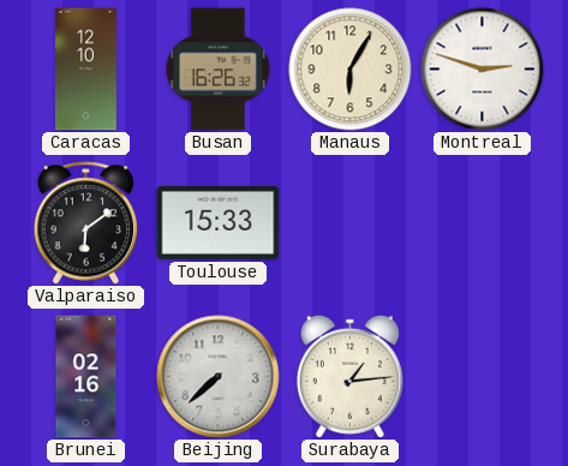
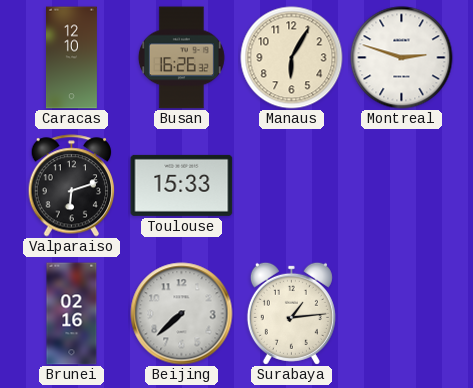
Valparaiso: 6:09 -> 6:12
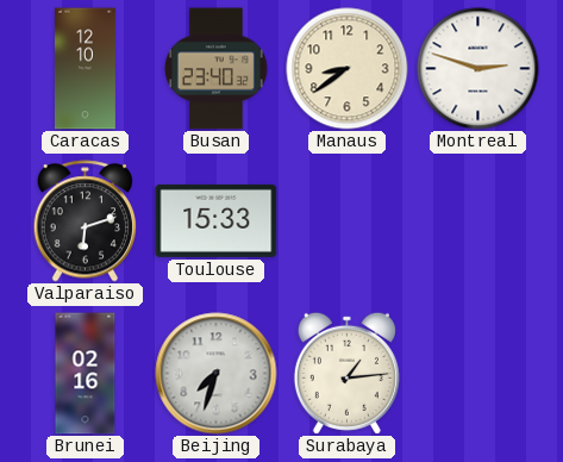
Busan: 16:26 -> 23:40
Manaus: 6:05 -> 8:39
Beijing: 7:38 -> 7:33
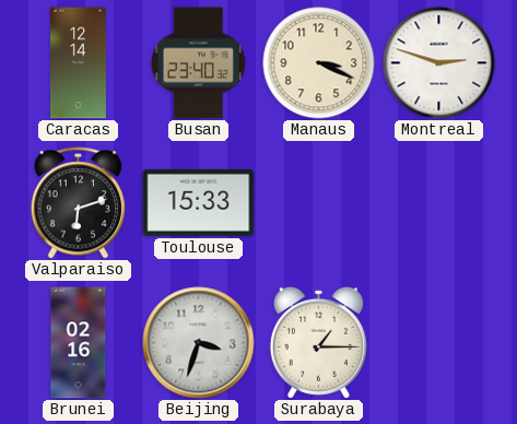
Caracas: 12:10 -> 12:14
Manaus: 8:39 -> 3:19
Beijing: 7:33 -> 3:33
Surabaya: 1:14 -> 1:15
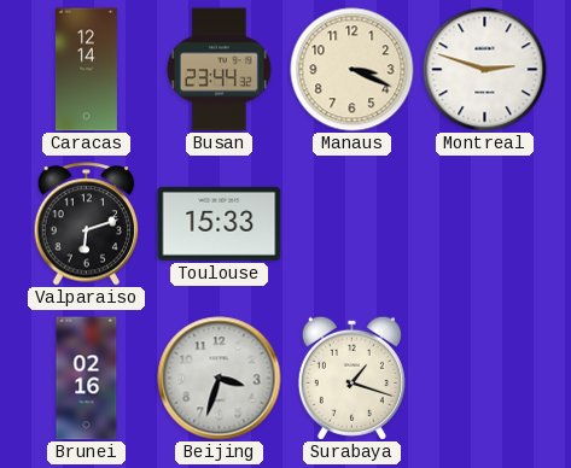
Busan: 23:40 -> 23:44
Surabaya: 1:15 -> 1:18
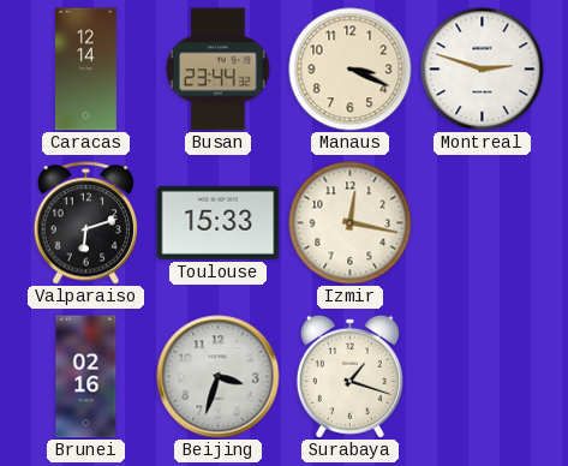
Izmir: none -> 12:17
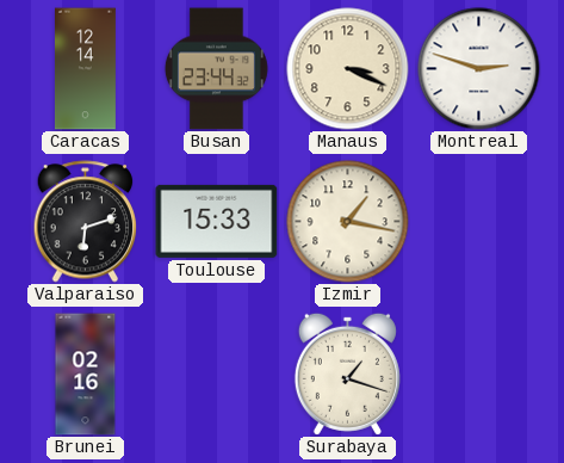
Izmir: 12:17 -> 1:17
Beijing: 3:33 -> none
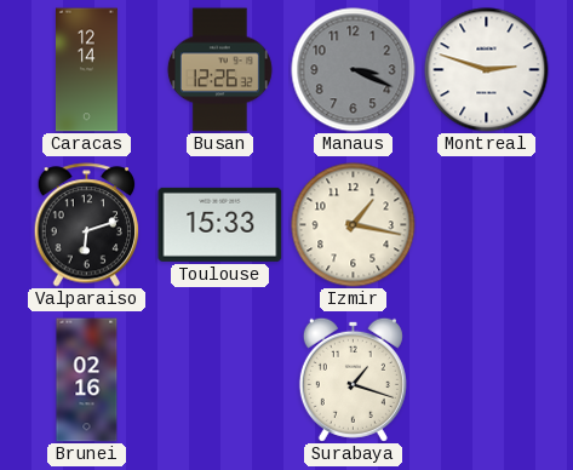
Busan: 23:44 -> 12:26
Manaus dial: cream -> grey
